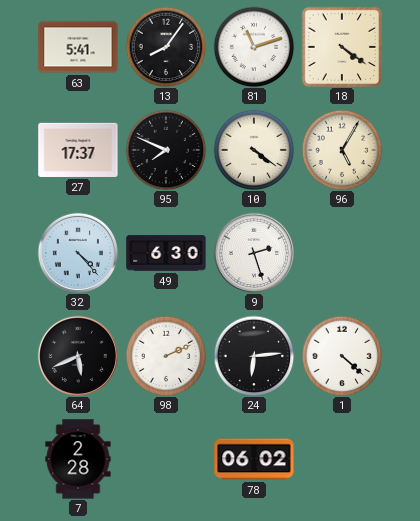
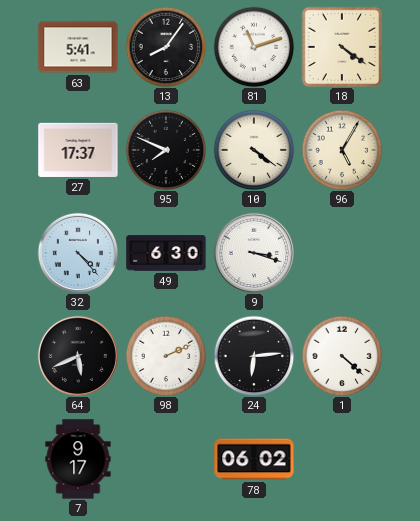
9: 2:27 -> 3:18
7: 2:28 -> 9:17
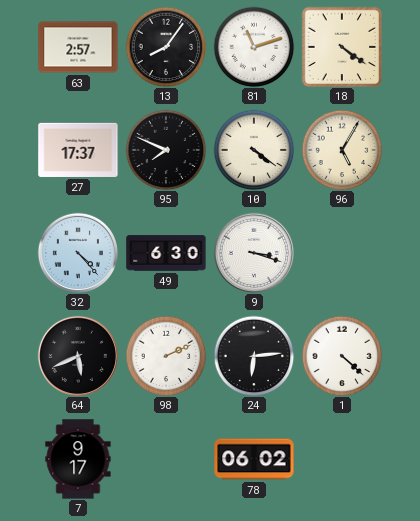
63: 5:41 -> 2:57
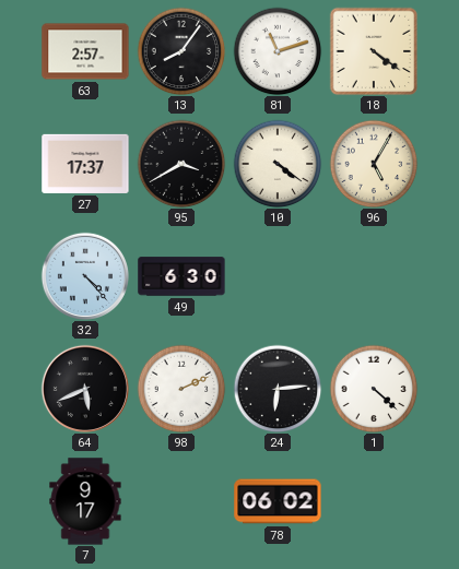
95: 7:49 -> 3:40
9: 3:18 -> none
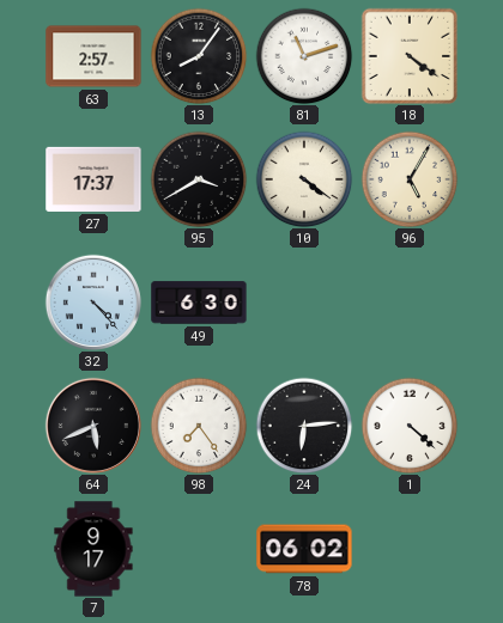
98: 2:11 -> 7:24
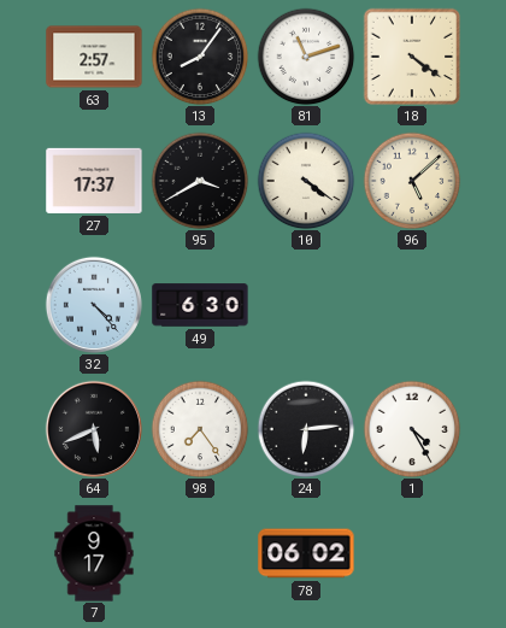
96: 5:05 -> 5:08
1: 4:22 -> 4:25
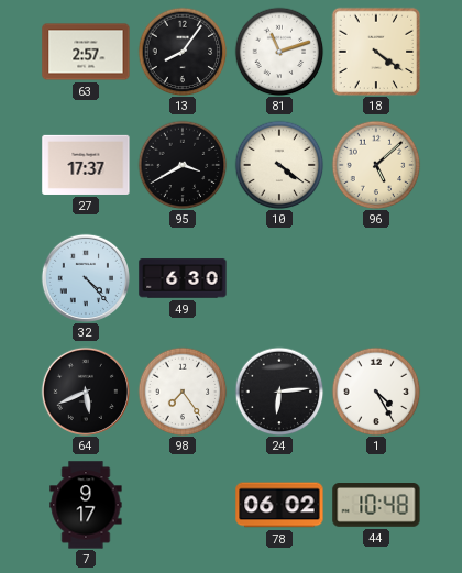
44: none -> 10:48
